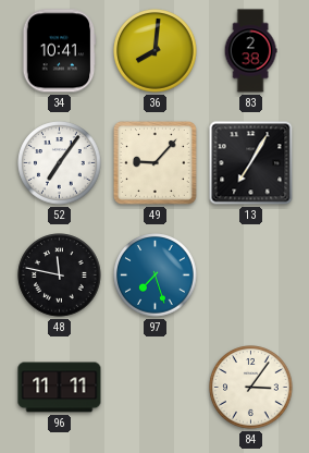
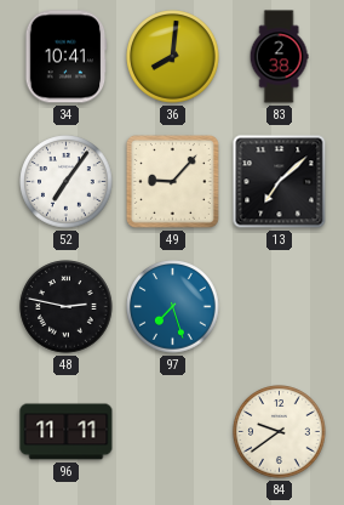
13: 7:05 -> 7:08
48: 11:47 -> 2:47
84: 3:06 -> 9:39
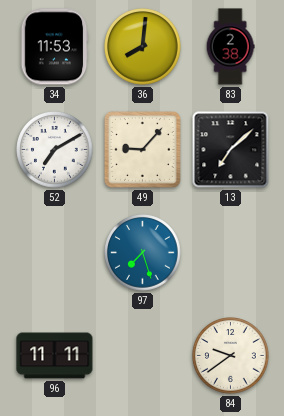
34: 10:41 -> 11:53
52: 7:06 -> 7:10
48: 2:47 -> none
